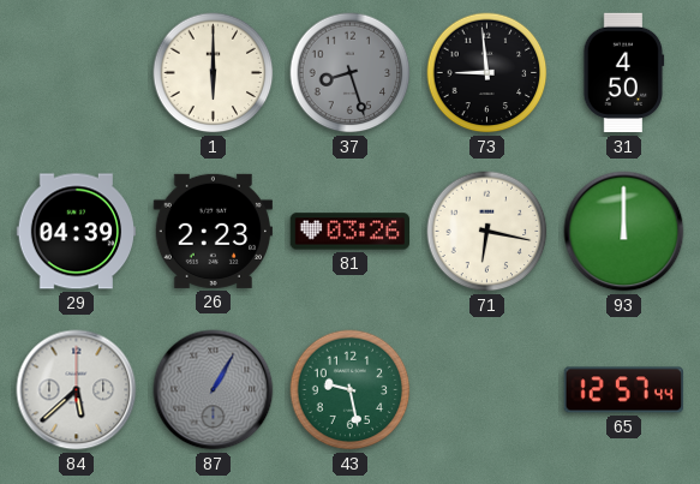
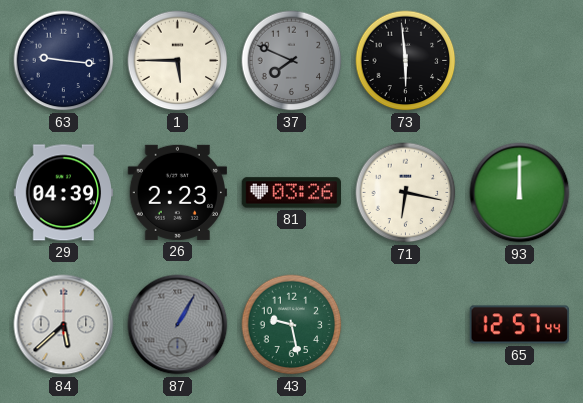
63: none -> 9:16
1: 6:00 -> 5:45
37: 8:27 -> 7:49
73: 8:59 -> 5:59
31: 4:50 -> none
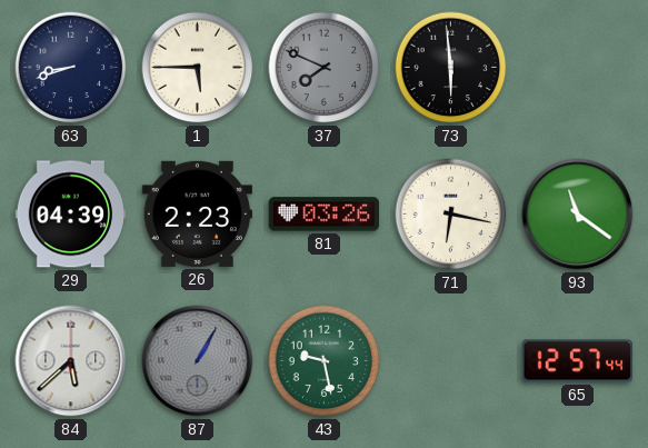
63: 9:16 -> 8:42
93: 12:00 -> 11:21
